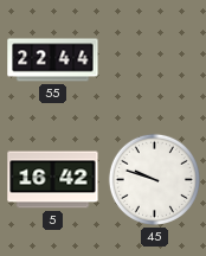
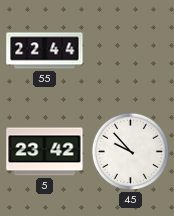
5: 16:42 -> 23:42
45: 9:48 -> 9:53
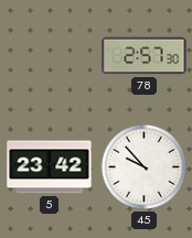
55: 22:44 -> none
78: none -> 2:57
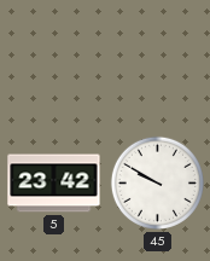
78: 2:57 -> none
45: 9:53 -> 9:50
